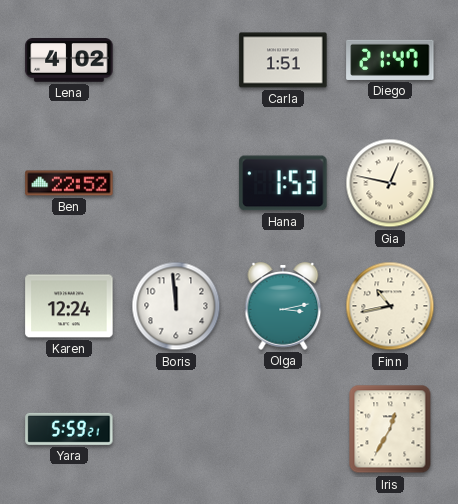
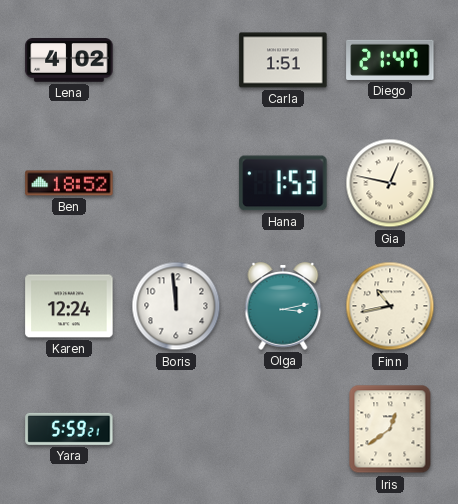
Ben: 22:52 -> 18:52
Iris: 12:35 -> 12:39
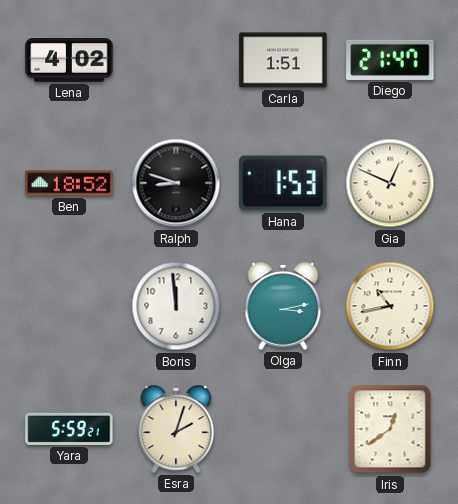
Ralph: none -> 8:48
Gia: 12:47 -> 12:49
Karen: 12:24 -> none
Esra: none -> 2:03
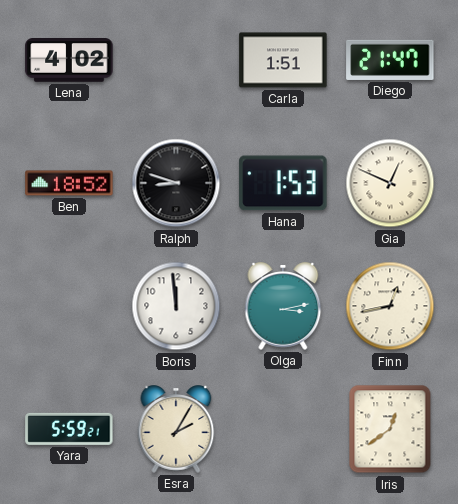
Finn: 10:43 -> 12:43
Esra: 2:03 -> 2:05
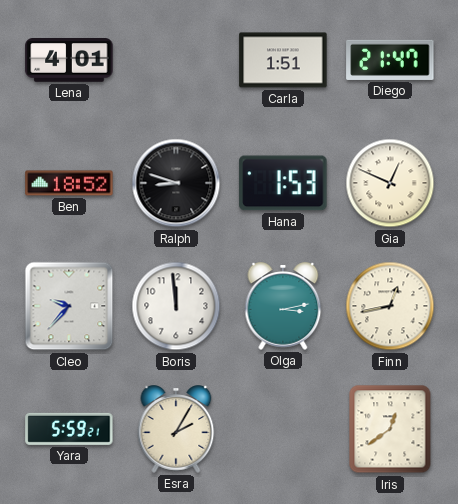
Lena: 4:02 -> 4:01
Cleo: none -> 9:37
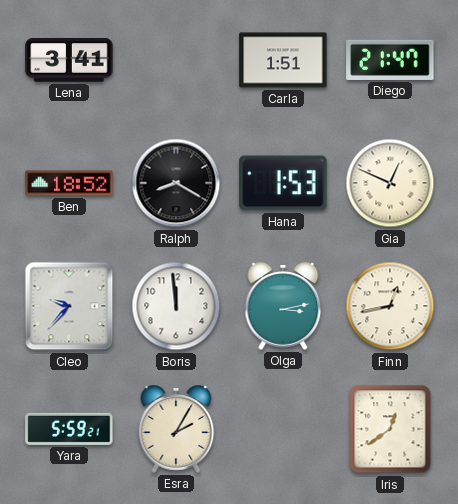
Lena: 4:01 -> 3:41
Ralph: 8:48 -> 8:20
